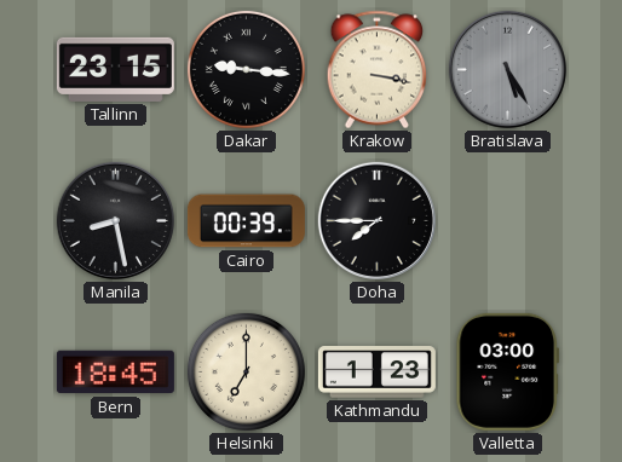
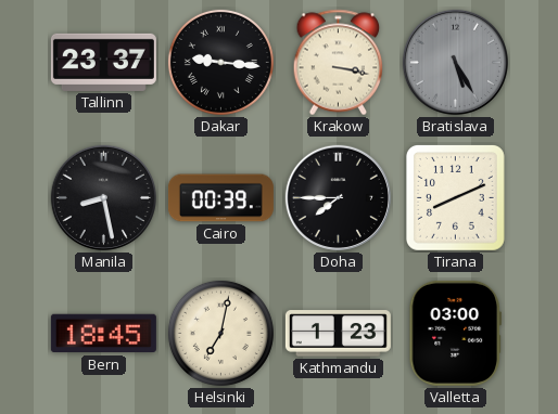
Tallinn: 23:15 -> 23:37
Tirana: none -> 8:11
Helsinki: 7:00 -> 7:02
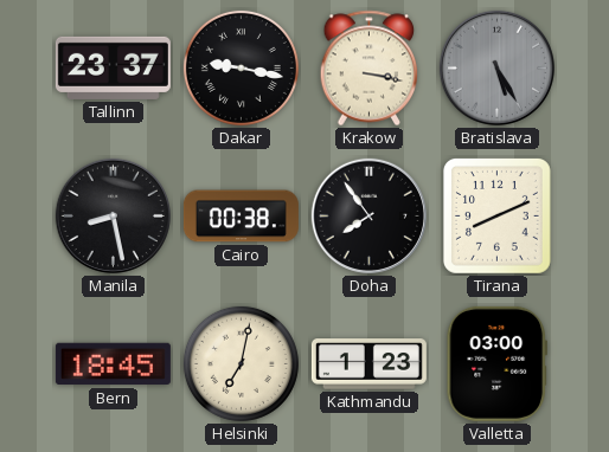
Dakar: 9:16 -> 9:17
Cairo: 00:39 -> 00:38
Doha: 7:45 -> 7:54
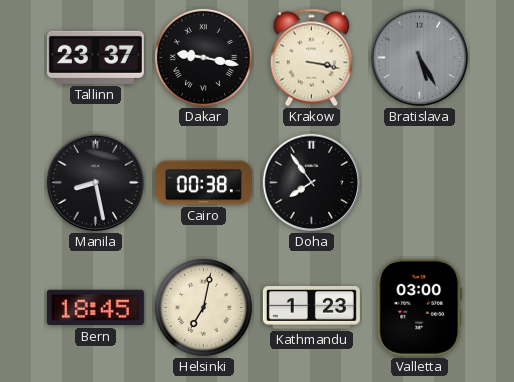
Tirana: 8:11 -> none
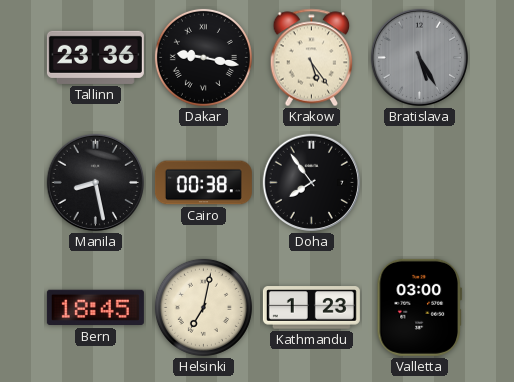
Tallinn: 23:37 -> 23:36
Krakow: 3:17 -> 5:24
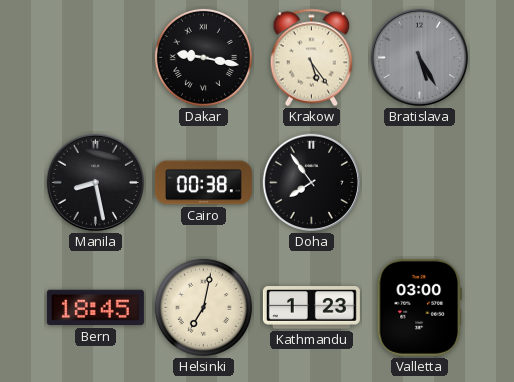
Tallinn: 23:36 -> none
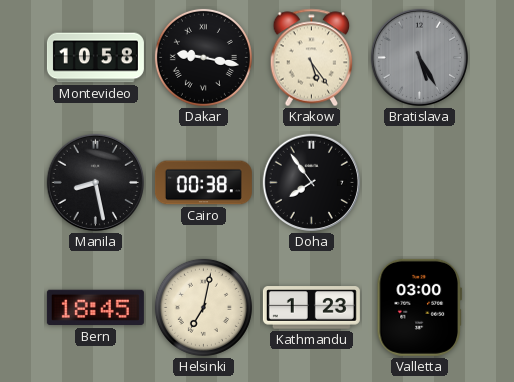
Montevideo: none -> 10:58
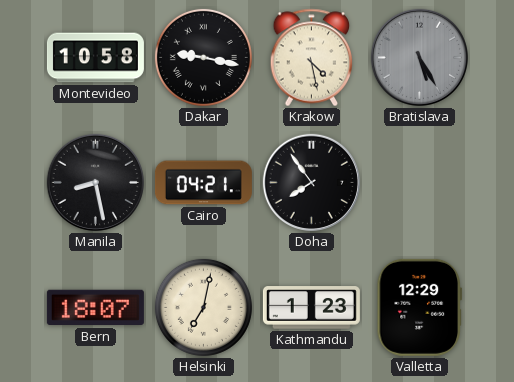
Krakow: 5:24 -> 4:28
Cairo: 00:38 -> 04:21
Bern: 18:45 -> 18:07
Valletta: 03:00 -> 12:29
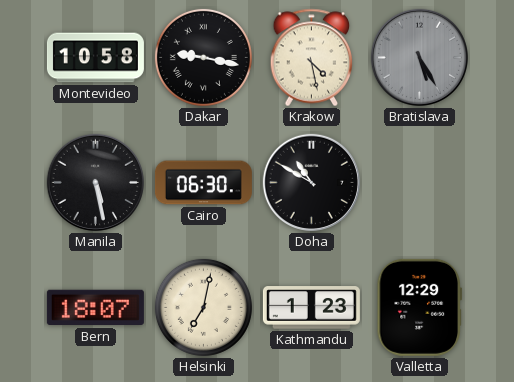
Manila: 8:28 -> 5:28
Cairo: 04:21 -> 06:30
Doha: 7:54 -> 10:50
